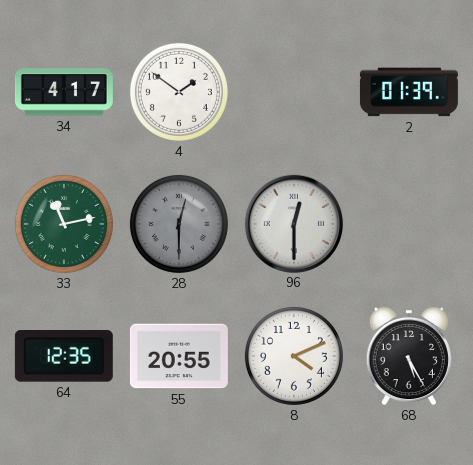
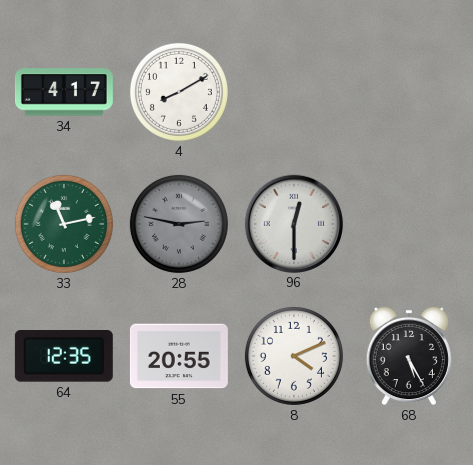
4: 1:51 -> 8:10
2: 01:39 -> none
28: 12:30 -> 2:47
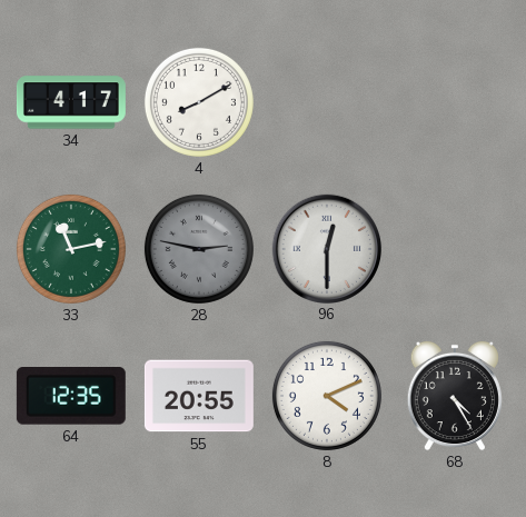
68: 5:25 -> 4:25
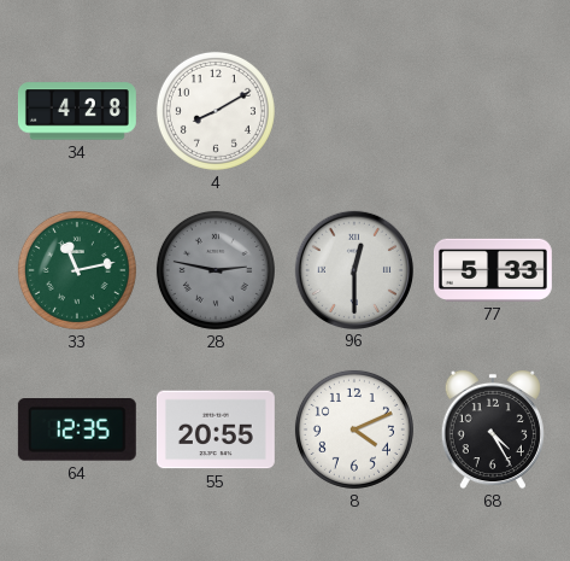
34: 4:17 -> 4:28
77: none -> 5:33
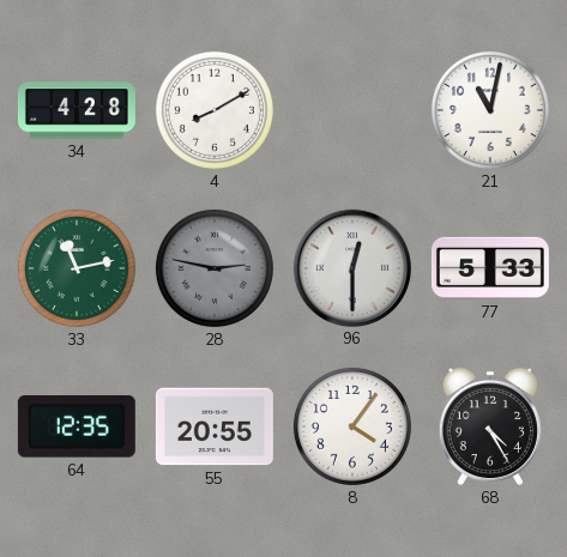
21: none -> 11:02
8: 4:11 -> 4:06
